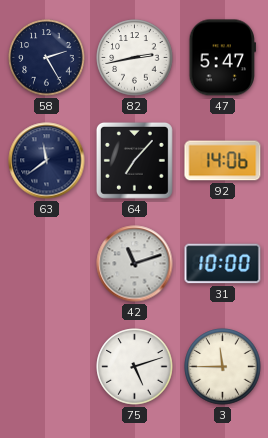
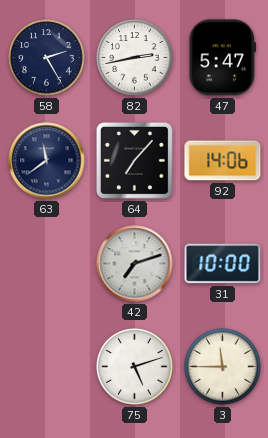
42: 11:12 -> 7:12
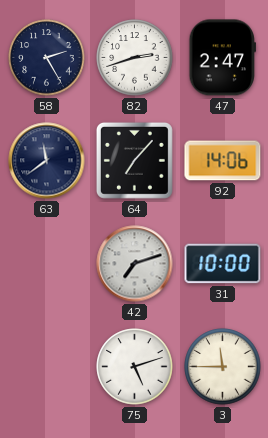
82: 2:43 -> 2:42
47: 5:47 -> 2:47
